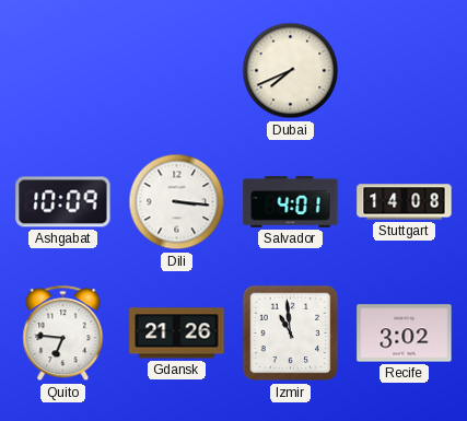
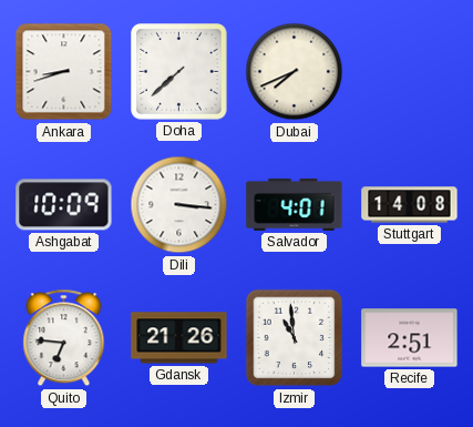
Ankara: none -> 8:42
Doha: none -> 7:38
Recife: 3:02 -> 2:51
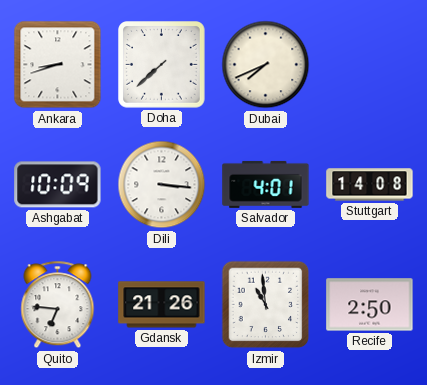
Recife: 2:51 -> 2:50
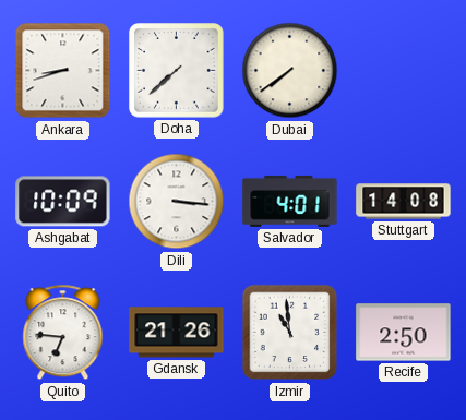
Dubai: 7:41 -> 7:39
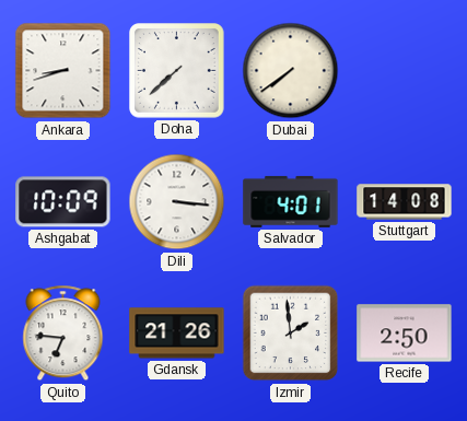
Izmir: 10:59 -> 1:59
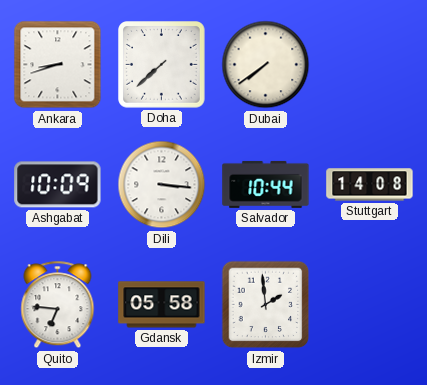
Salvador: 4:01 -> 10:44
Gdansk: 21:26 -> 05:58
Recife: 2:50 -> none
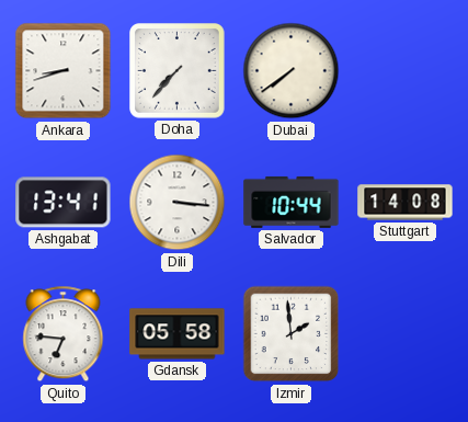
Doha: 7:38 -> 7:37
Ashgabat: 10:09 -> 13:41
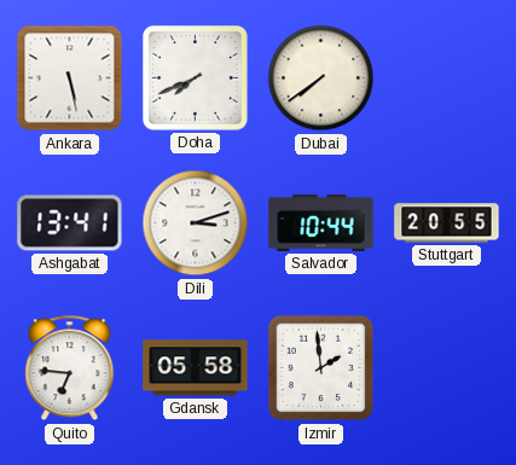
Ankara: 8:42 -> 5:28
Doha: 7:37 -> 7:41
Dili: 3:16 -> 3:12
Stuttgart: 14:08 -> 20:55
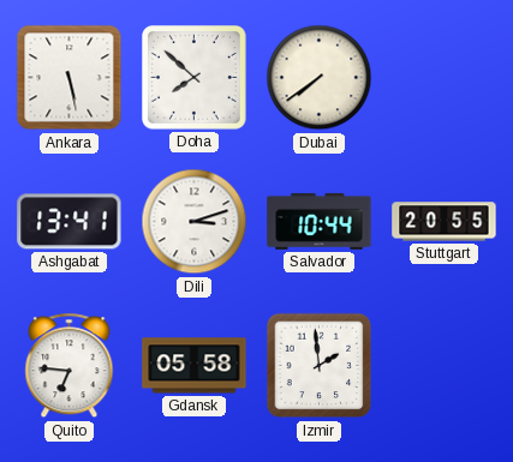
Doha: 7:41 -> 7:52
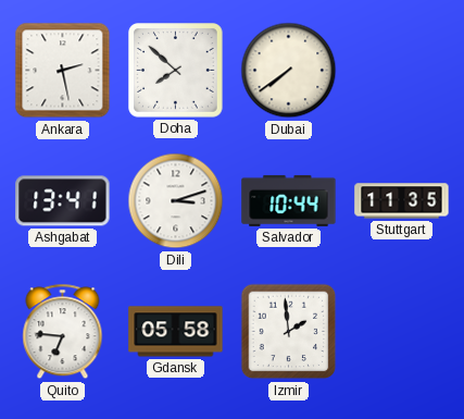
Ankara: 5:28 -> 2:28
Stuttgart: 20:55 -> 11:35
